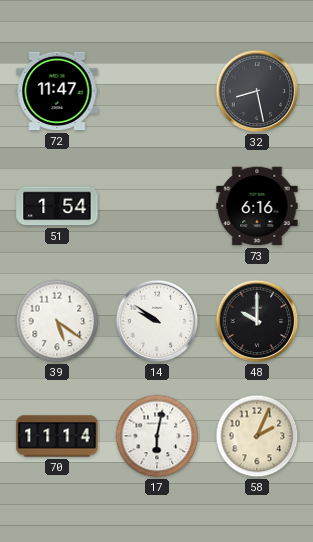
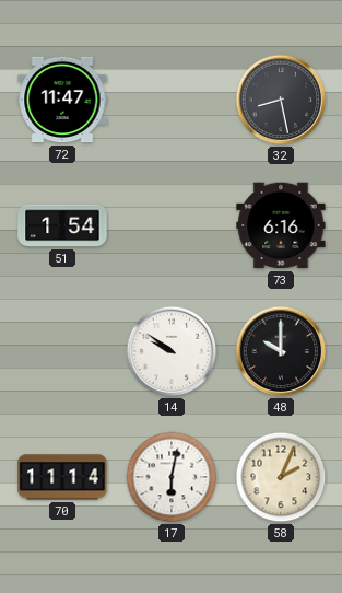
39: 5:21 -> none
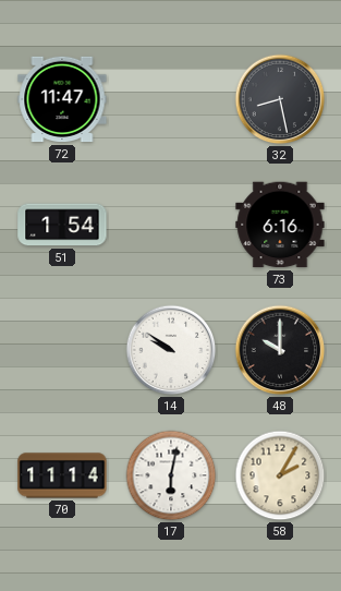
58: 2:04 -> 2:05
